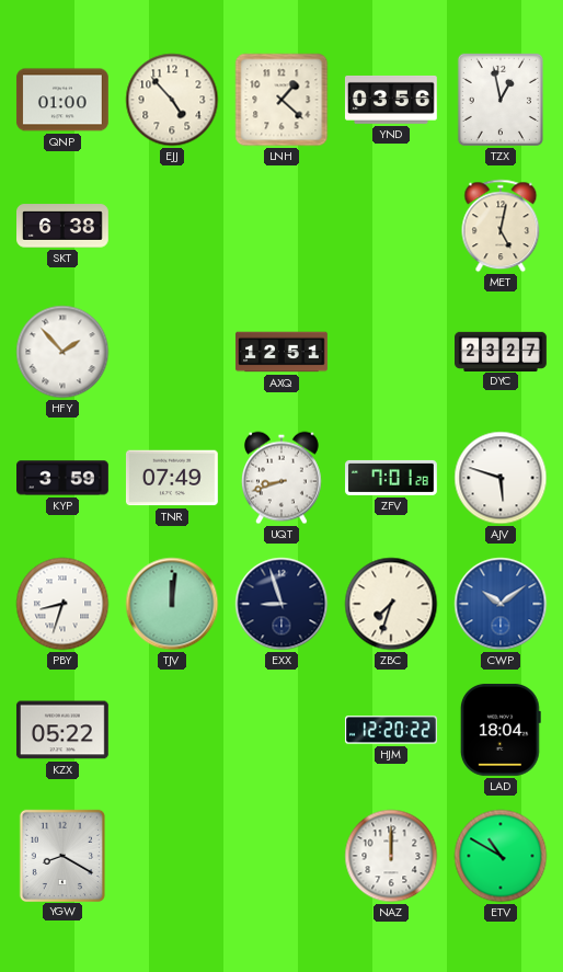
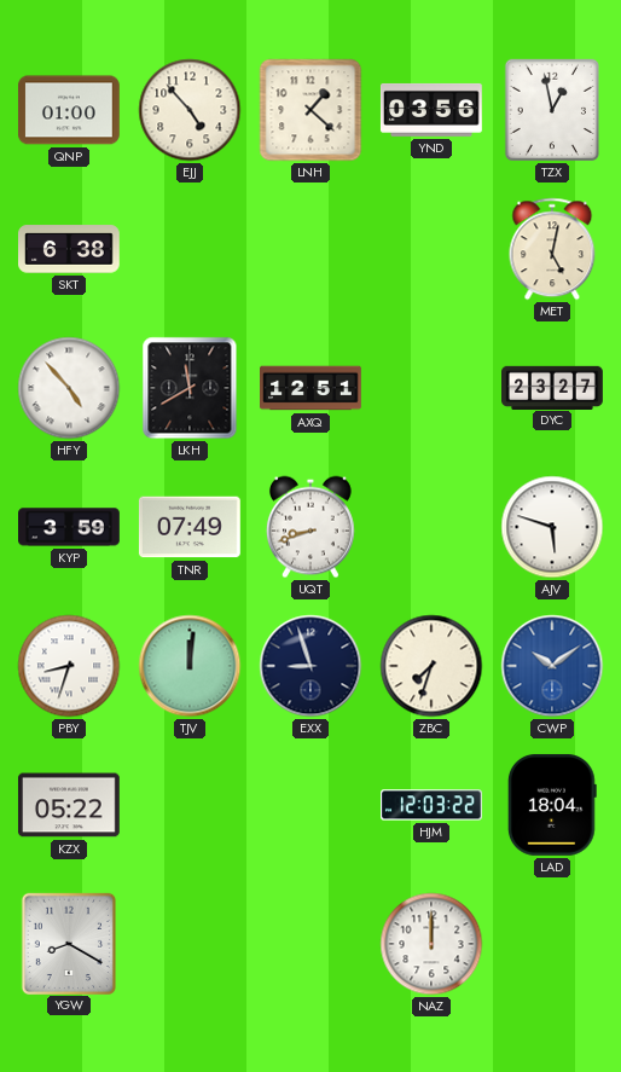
HFY: 1:53 -> 4:53
LKH: none -> 11:40
ZFV: 7:01 -> none
HJM: 12:20 -> 12:03
ETV: 10:50 -> none
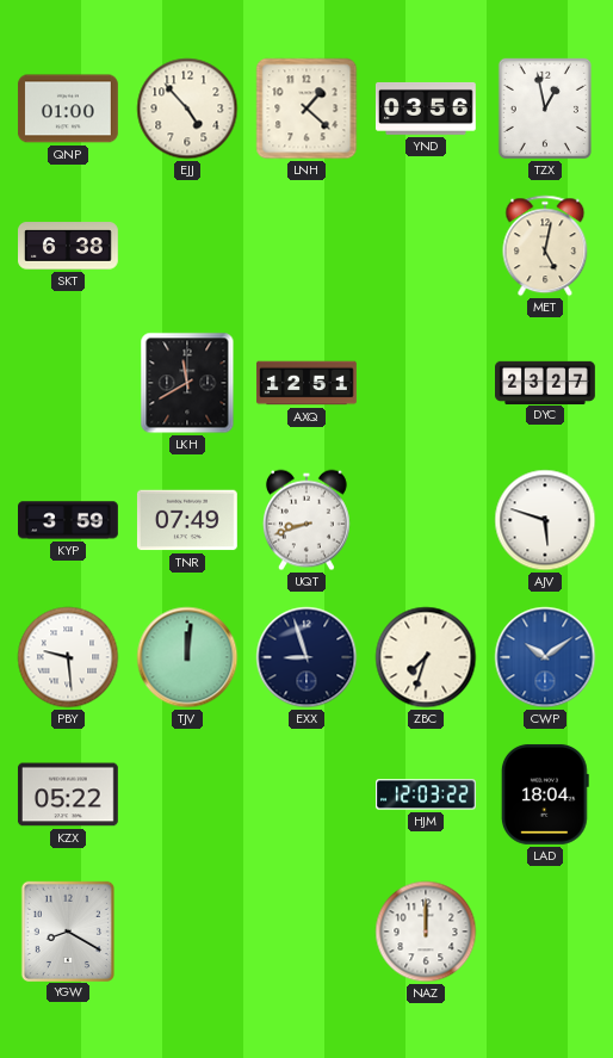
HFY: 4:53 -> none
PBY: 8:33 -> 9:29
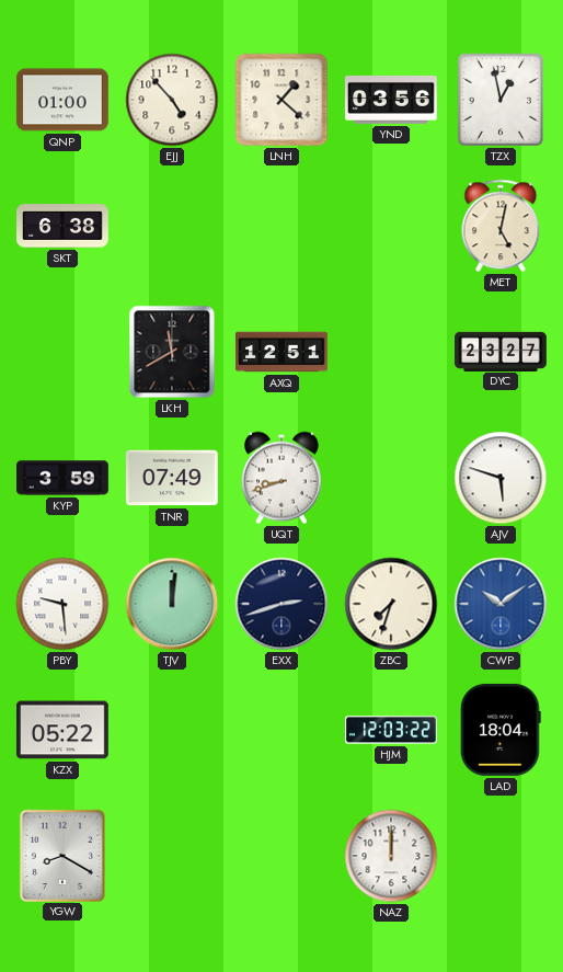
EXX: 8:57 -> 2:42
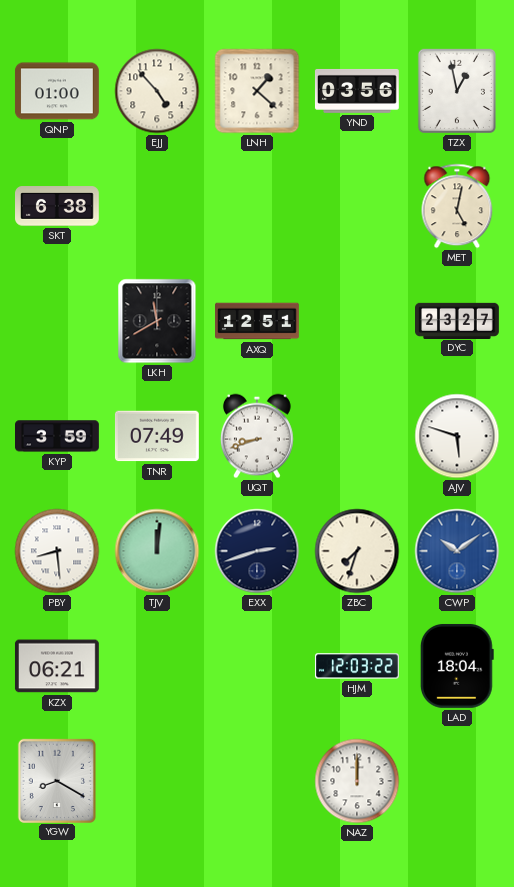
PBY: 9:29 -> 8:29
KZX: 05:22 -> 06:21
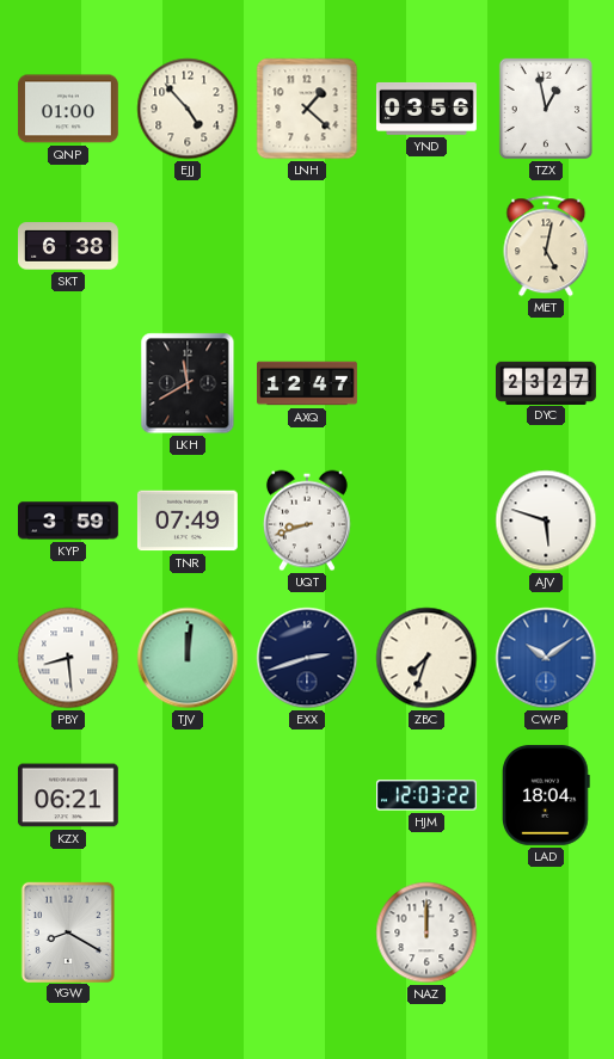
AXQ: 12:51 -> 12:47
